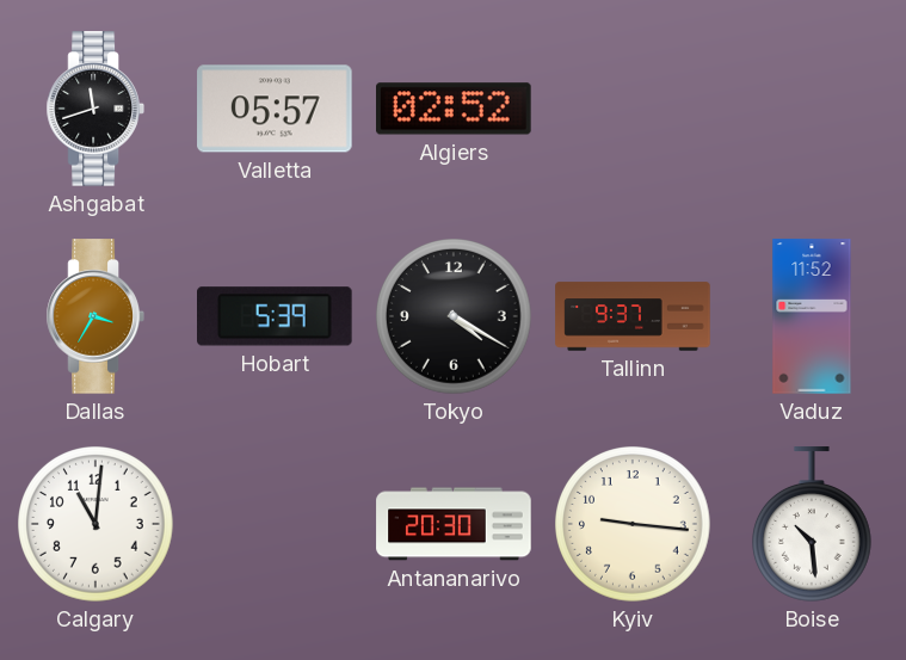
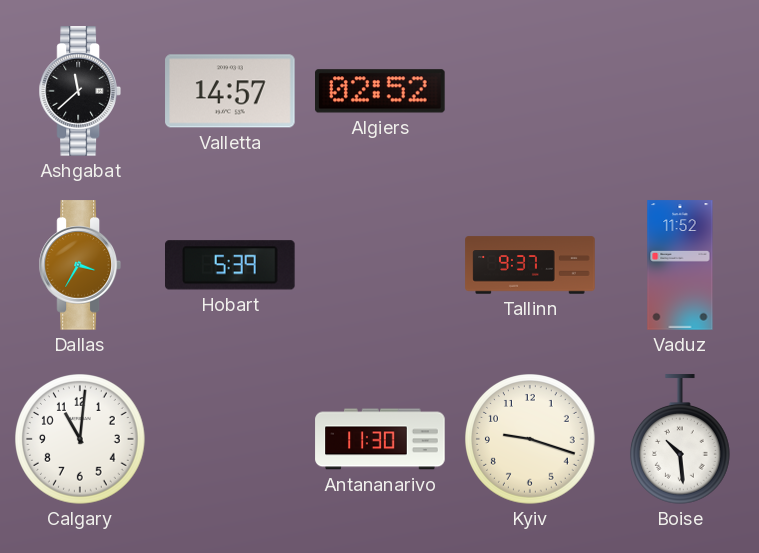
Ashgabat: 11:42 -> 11:38
Valletta: 05:57 -> 14:57
Tokyo: 4:20 -> none
Antananarivo: 20:30 -> 11:30
Kyiv: 9:16 -> 9:18
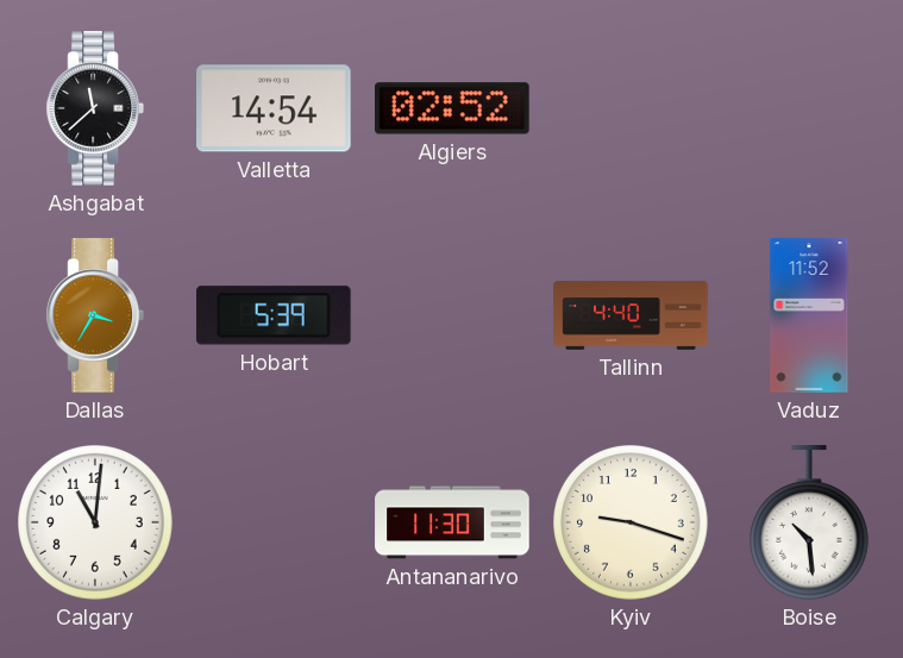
Valletta: 14:57 -> 14:54
Tallinn: 9:37 -> 4:40
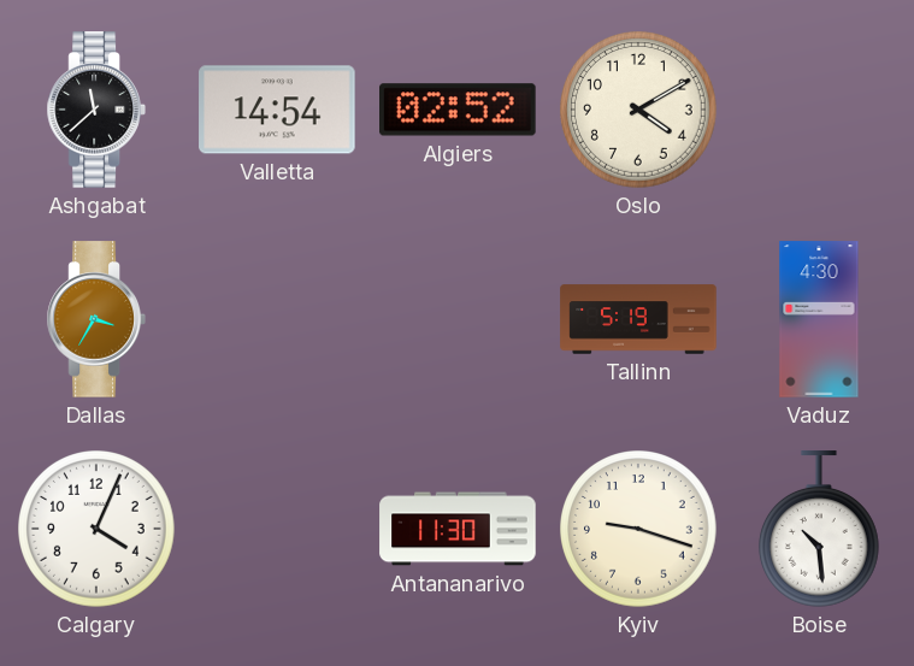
Oslo: none -> 4:10
Hobart: 5:39 -> none
Tallinn: 4:40 -> 5:19
Vaduz: 11:52 -> 4:30
Calgary: 11:01 -> 4:04
